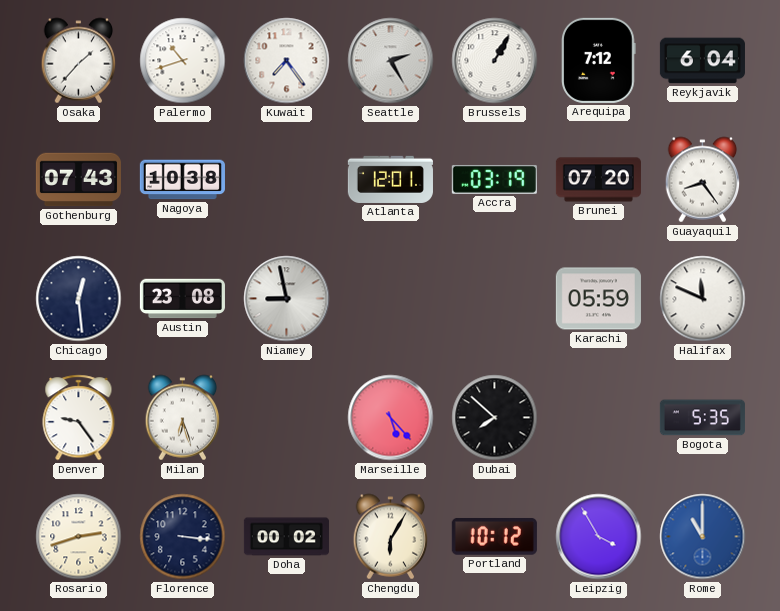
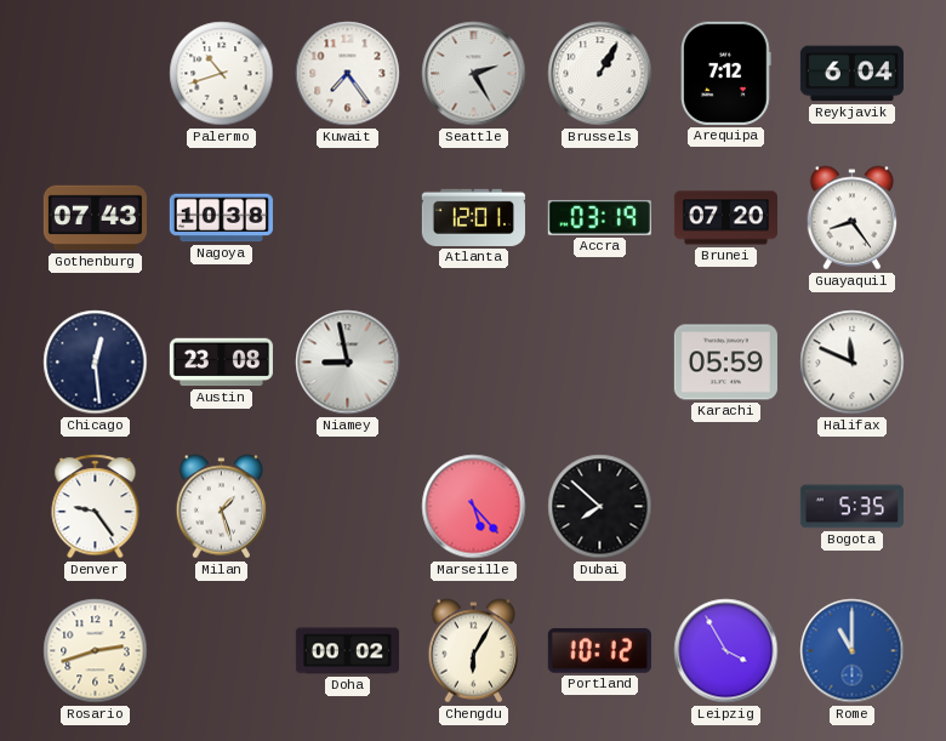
Osaka: 1:37 -> none
Milan: 6:27 -> 1:27
Florence: 3:16 -> none
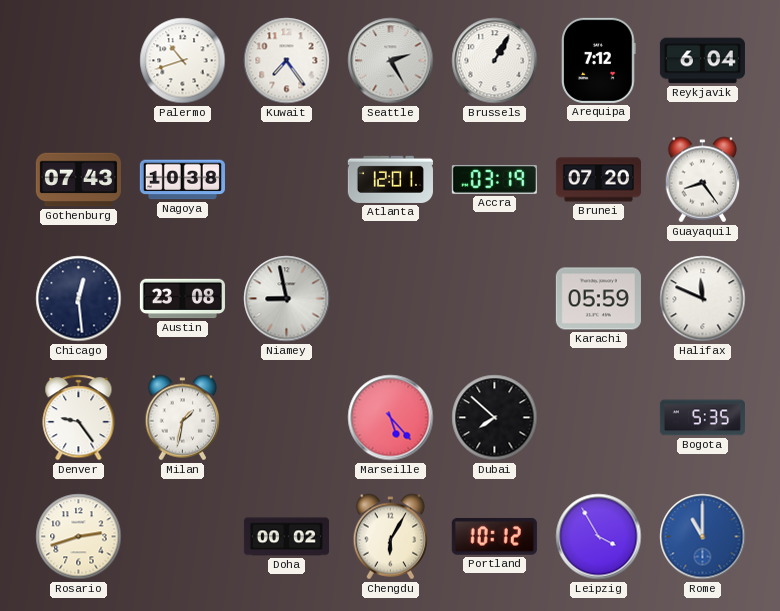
Milan: 1:27 -> 1:32
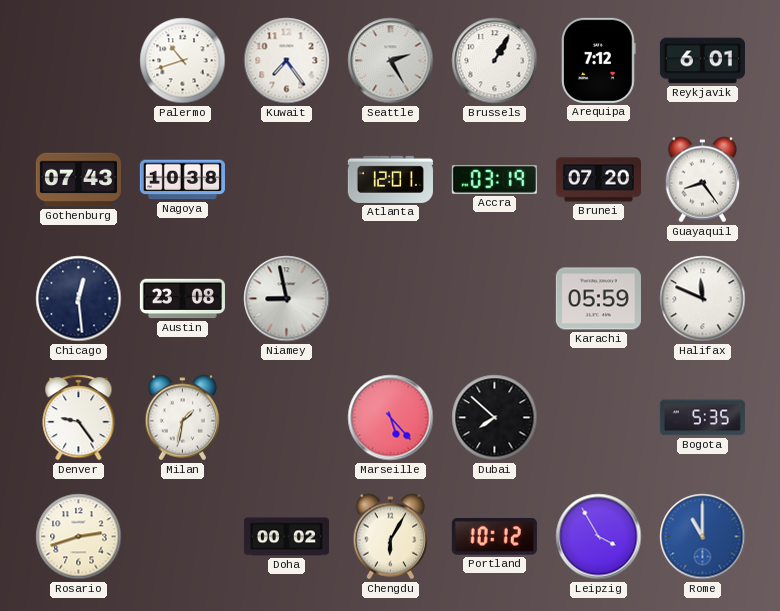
Reykjavik: 6:04 -> 6:01
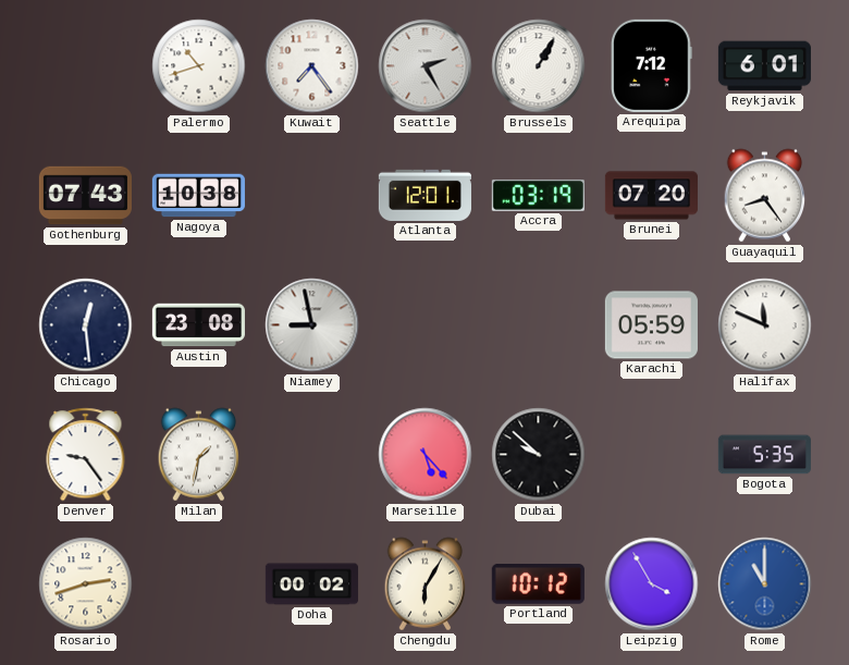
Dubai: 7:52 -> 9:52
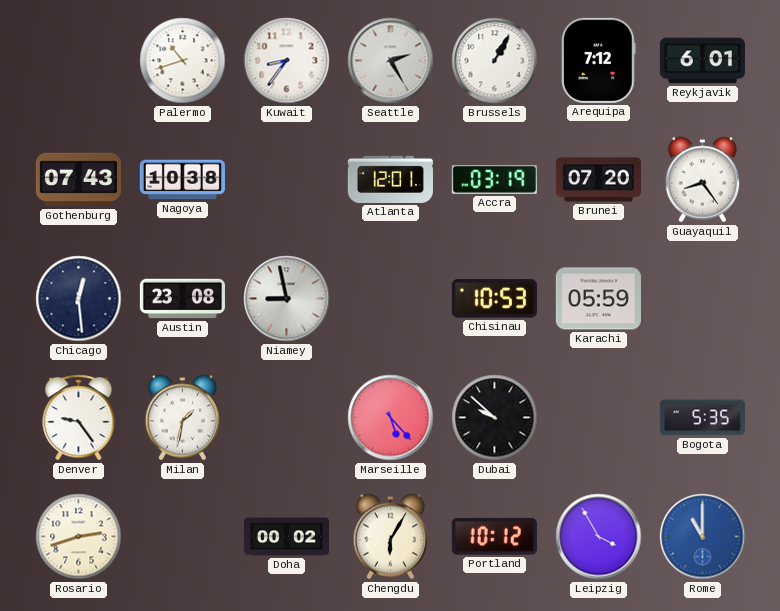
Kuwait: 7:24 -> 8:36
Chisinau: none -> 10:53
Halifax: 11:49 -> none
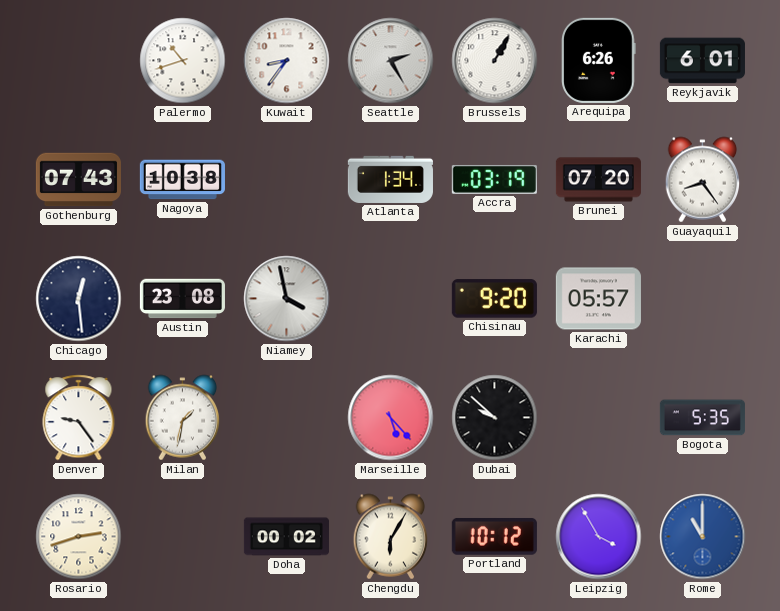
Arequipa: 7:12 -> 6:26
Atlanta: 12:01 -> 1:34
Niamey: 8:58 -> 3:58
Chisinau: 10:53 -> 9:20
Karachi: 05:59 -> 05:57
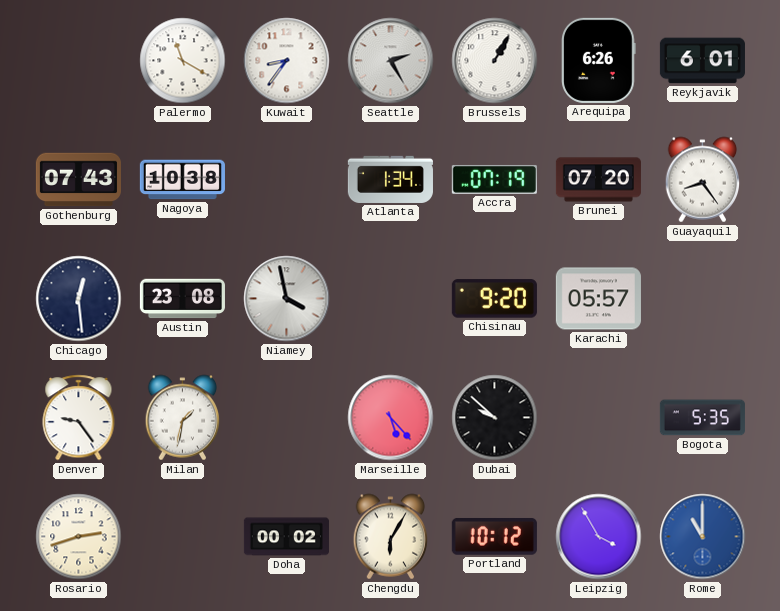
Palermo: 10:42 -> 11:20
Accra: 03:19 -> 07:19
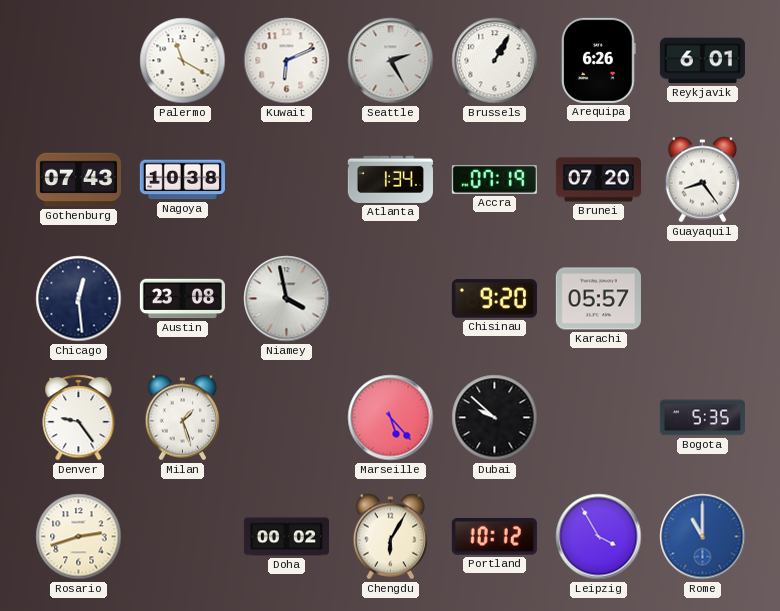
Kuwait: 8:36 -> 6:11
Milan: 1:32 -> 1:27
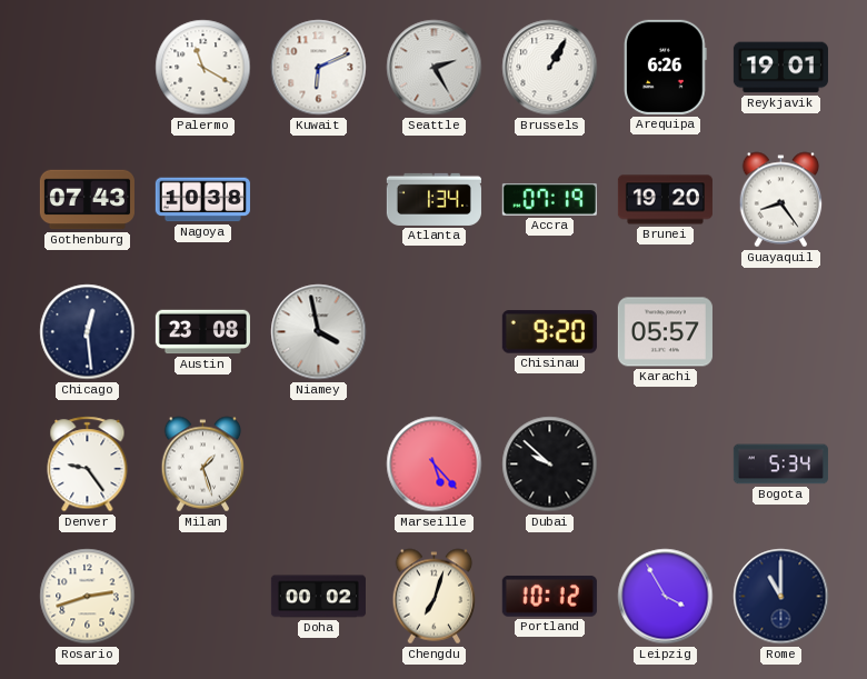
Reykjavik: 6:01 -> 19:01
Brunei: 07:20 -> 19:20
Bogota: 5:35 -> 5:34
Chengdu: 6:05 -> 7:03
Rome dial: blue -> navy
